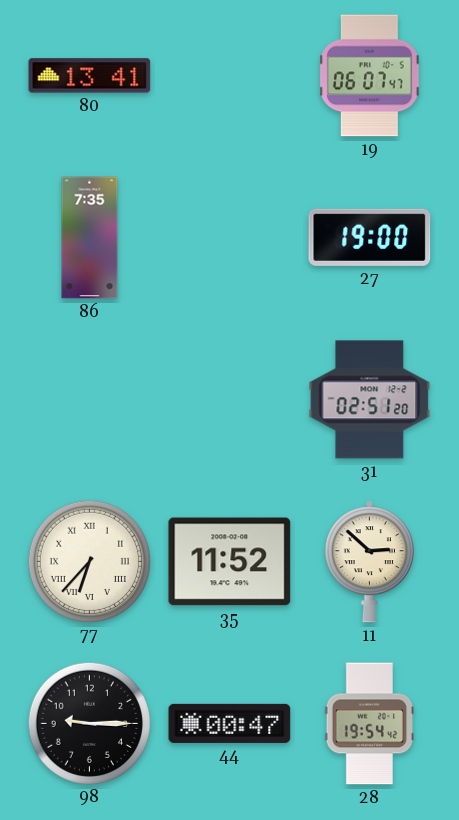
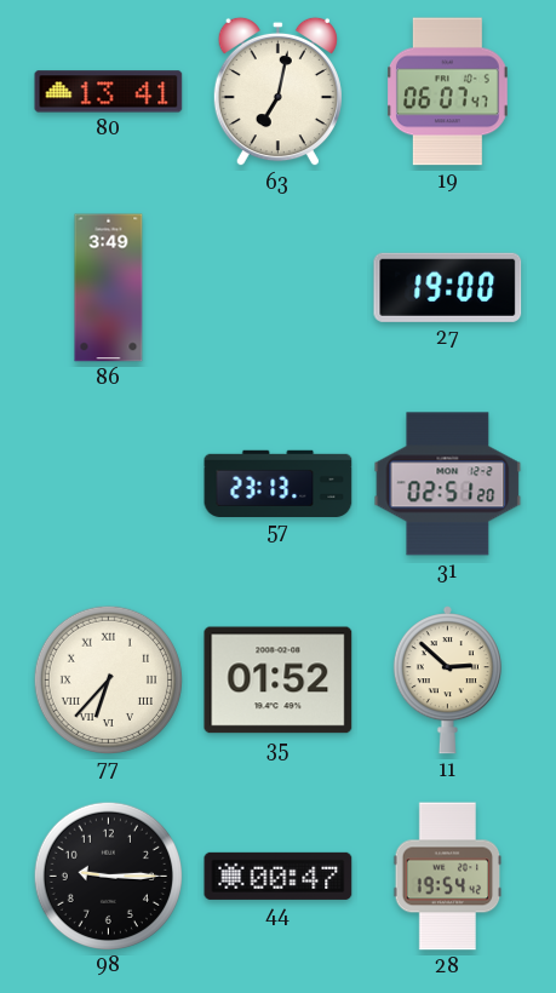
63: none -> 7:02
86: 7:35 -> 3:49
57: none -> 23:13
35: 11:52 -> 01:52
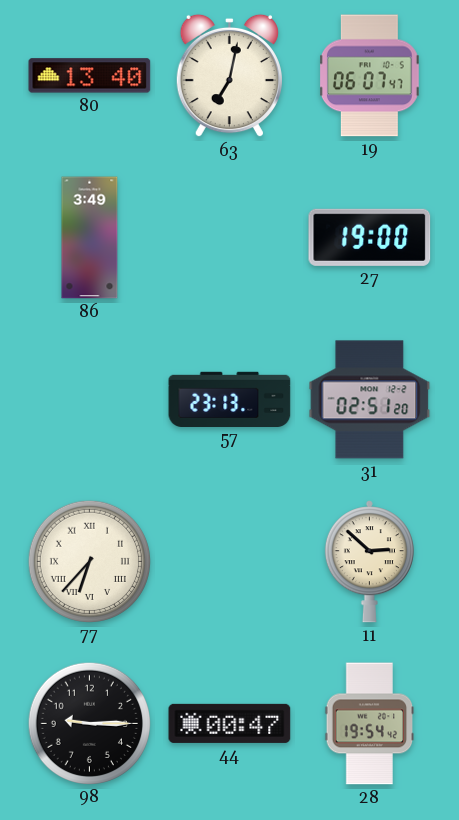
80: 13:41 -> 13:40
35: 01:52 -> none
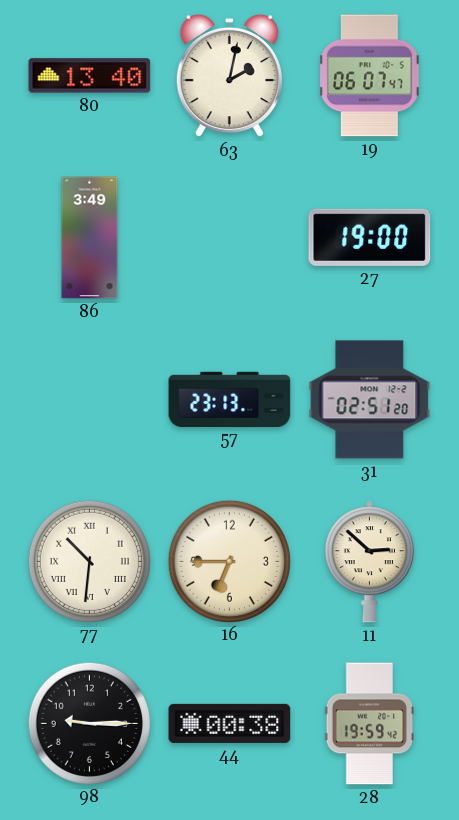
63: 7:02 -> 2:02
77: 6:37 -> 10:31
16: none -> 6:45
44: 00:47 -> 00:38
28: 19:54 -> 19:59
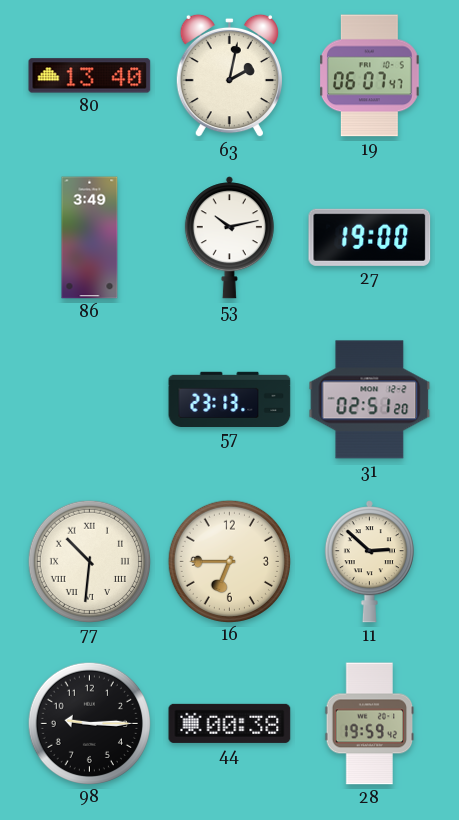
53: none -> 10:13
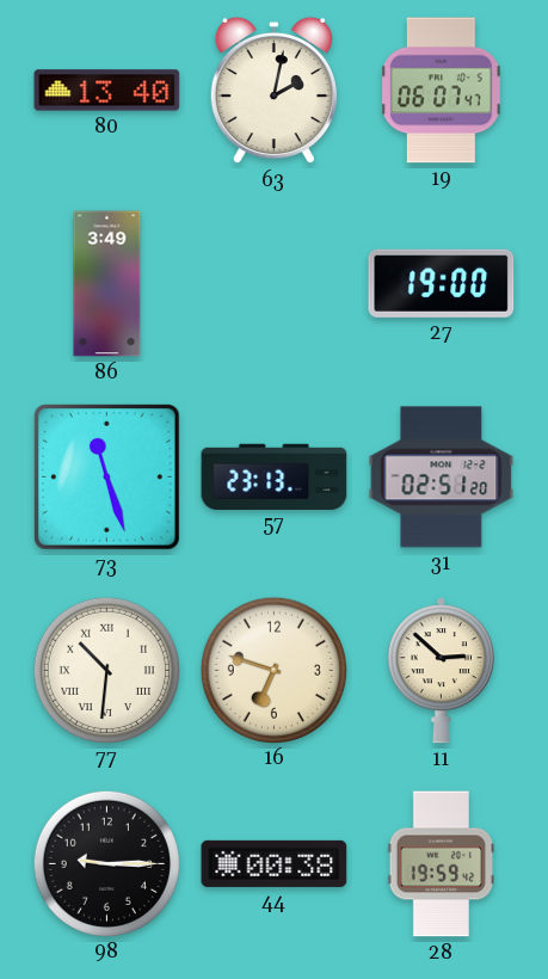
53: 10:13 -> none
73: none -> 11:27
16: 6:45 -> 6:48
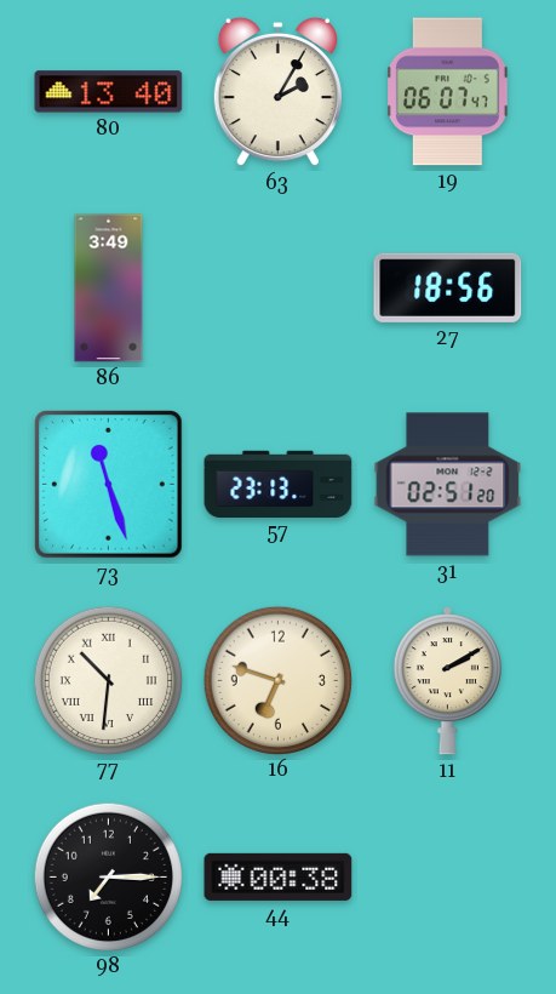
63: 2:02 -> 2:05
27: 19:00 -> 18:56
11: 2:52 -> 2:10
98: 9:15 -> 7:15
28: 19:59 -> none
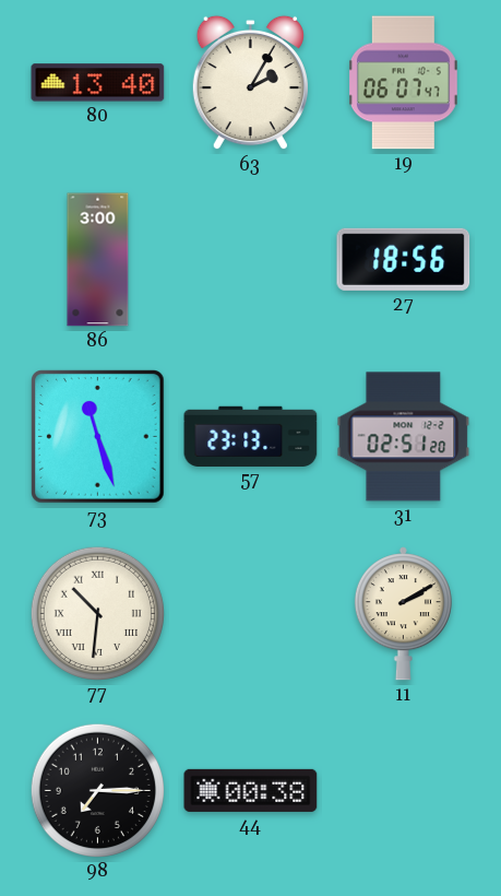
86: 3:49 -> 3:00
16: 6:48 -> none
